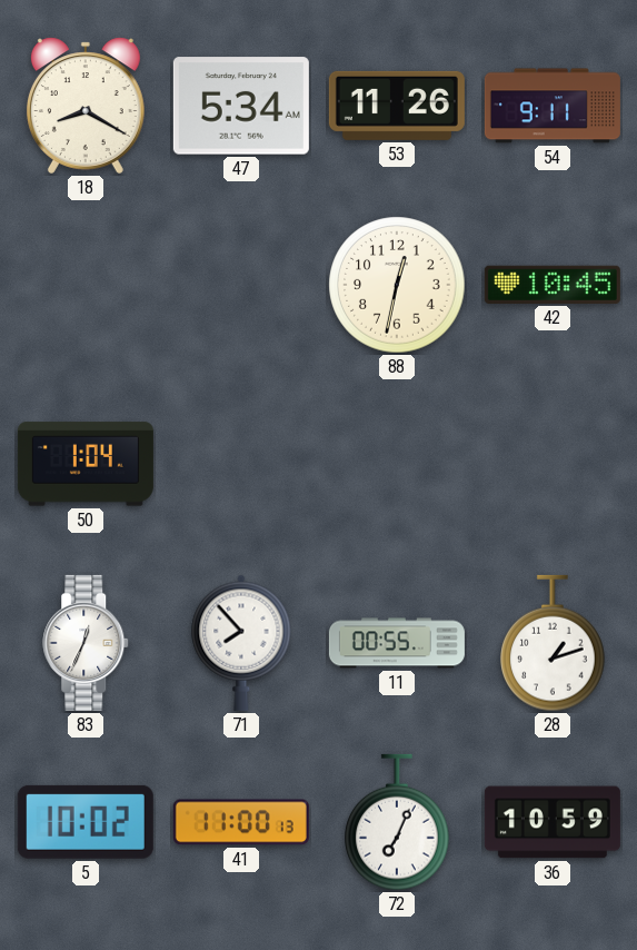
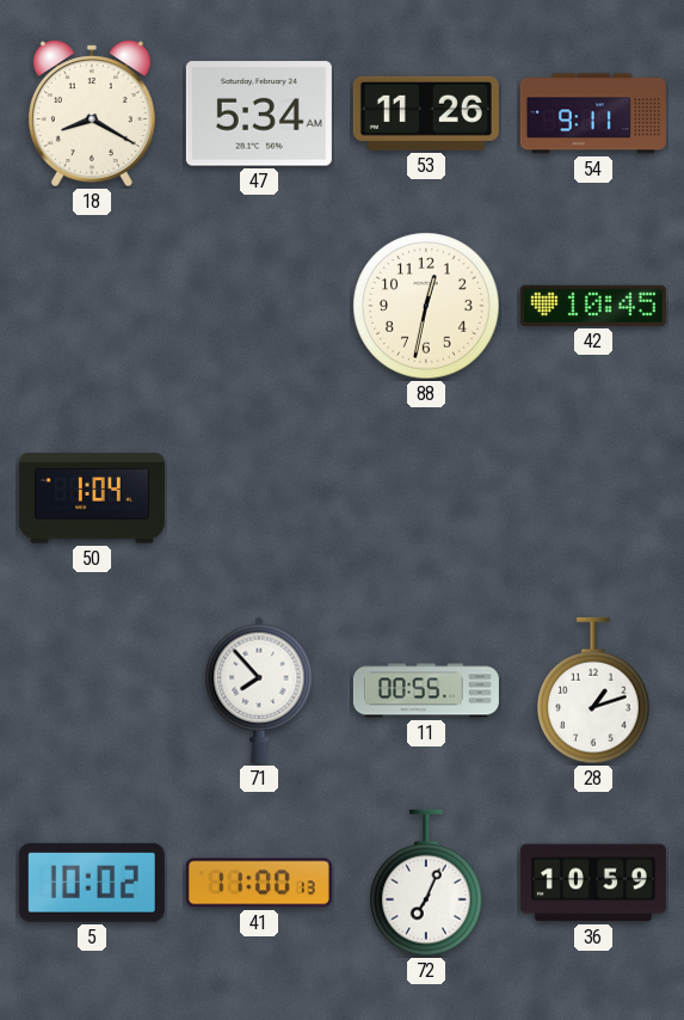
83: 12:34 -> none
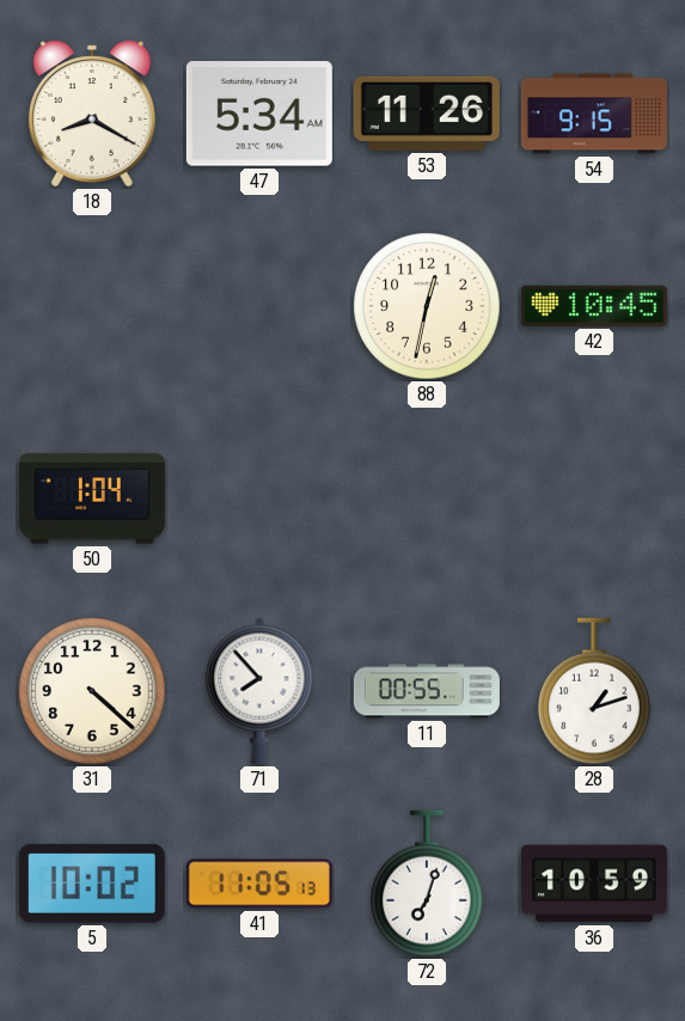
54: 9:11 -> 9:15
31: none -> 4:22
41: 11:00 -> 11:05
72: 7:04 -> 7:03
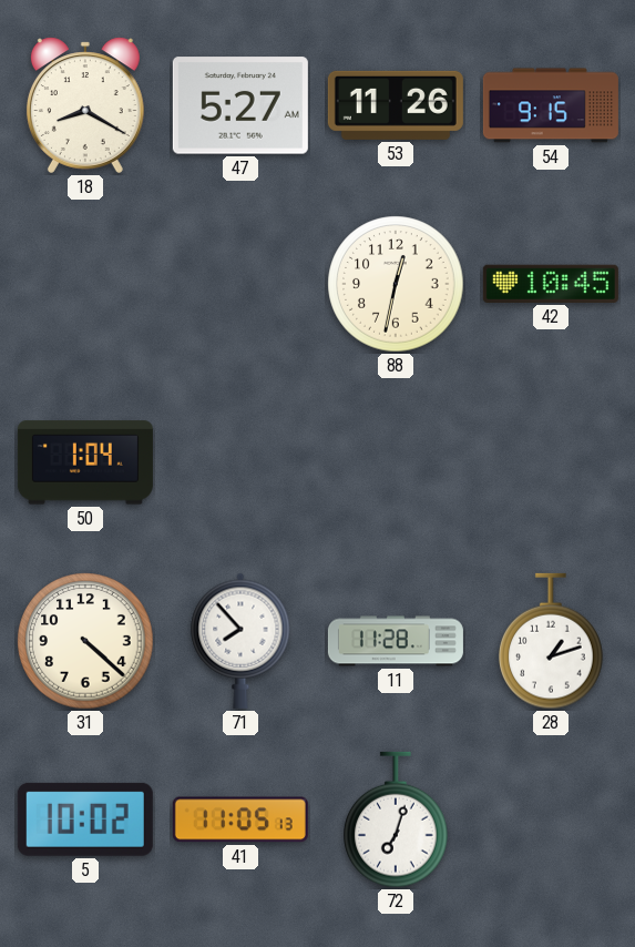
47: 5:34 -> 5:27
11: 00:55 -> 11:28
36: 10:59 -> none
